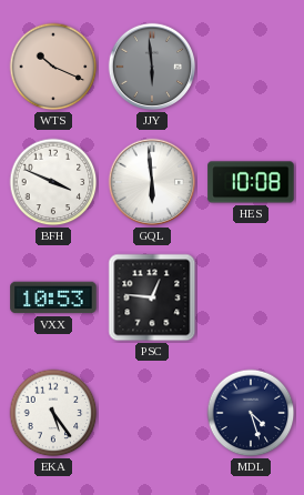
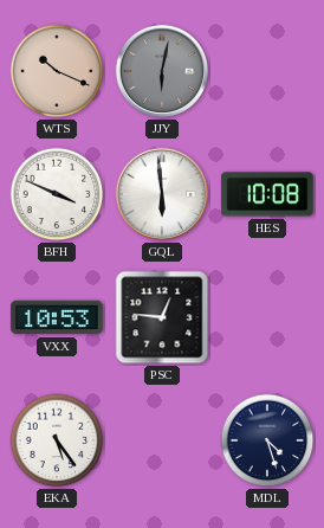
JJY: 5:59 -> 6:02
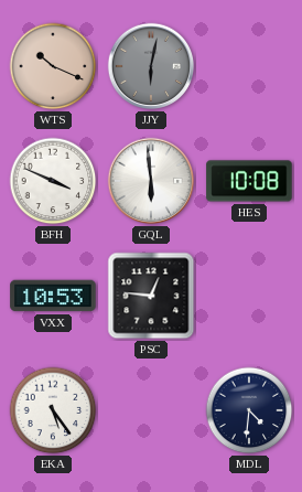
MDL: 4:27 -> 4:31
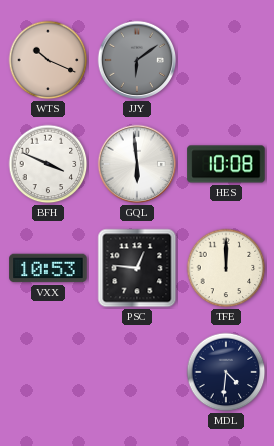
JJY: 6:02 -> 6:09
TFE: none -> 12:00
EKA: 5:24 -> none
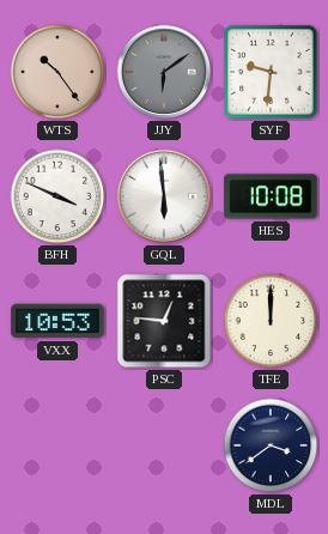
WTS: 10:19 -> 10:24
SYF: none -> 9:31
MDL: 4:31 -> 3:39
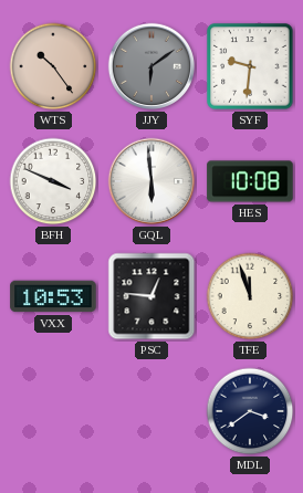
TFE: 12:00 -> 11:57
